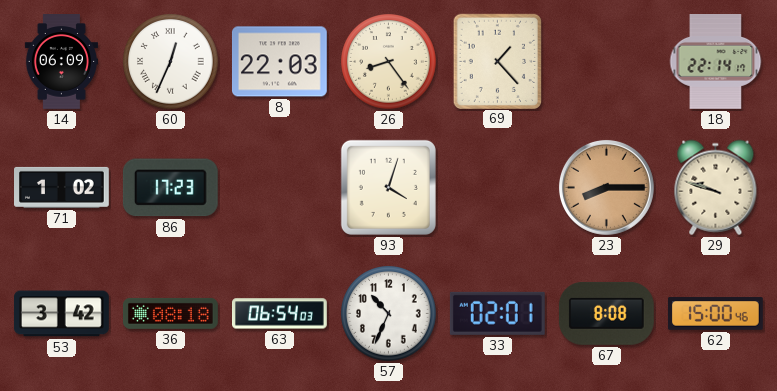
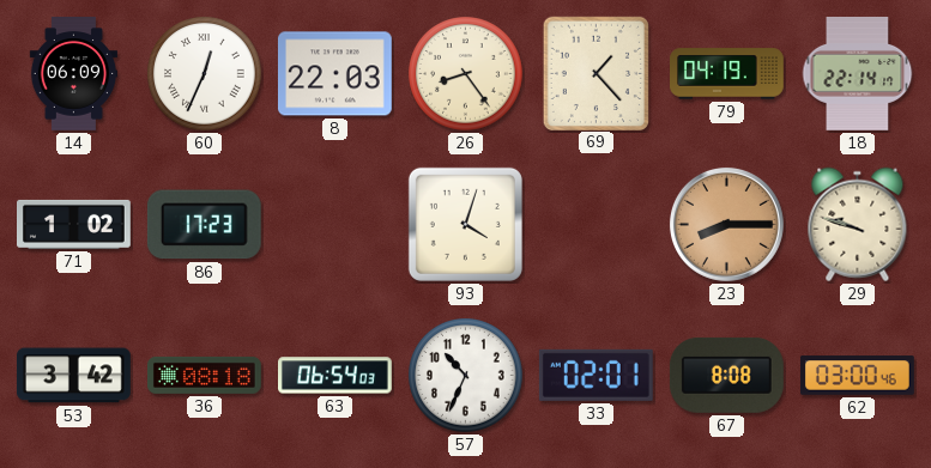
79: none -> 04:19
62: 15:00 -> 03:00
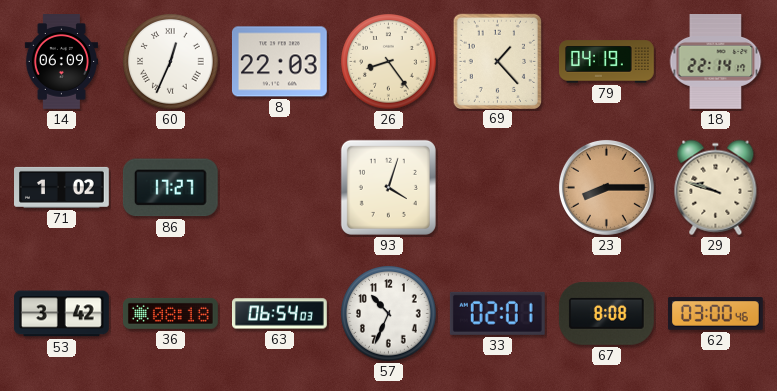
86: 17:23 -> 17:27
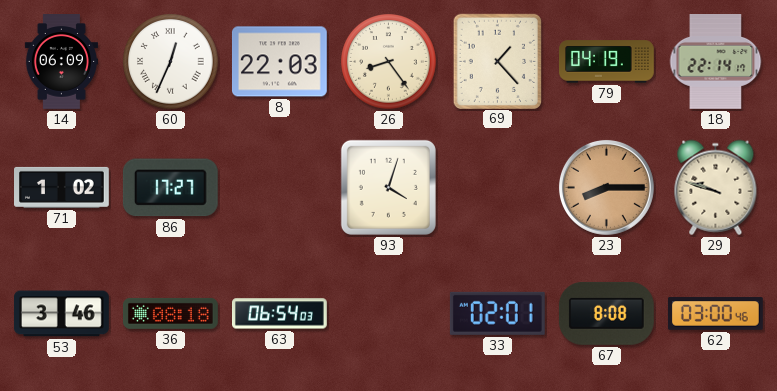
53: 3:42 -> 3:46
57: 10:34 -> none
